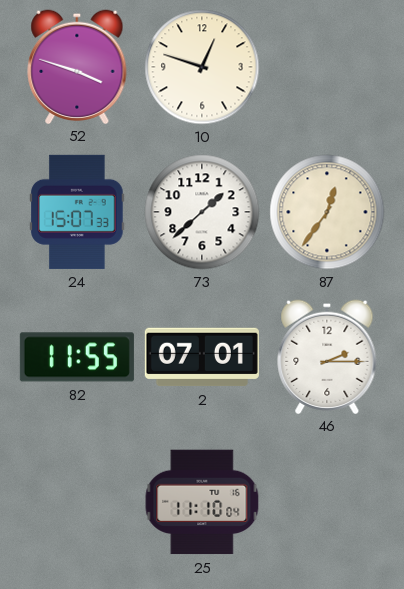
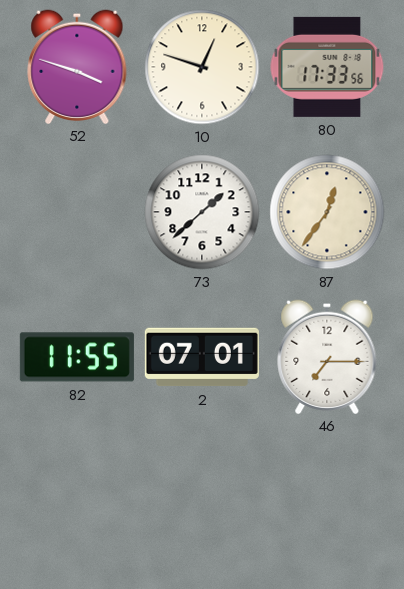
80: none -> 17:33
24: 15:07 -> none
46: 2:15 -> 7:15
25: 11:10 -> none
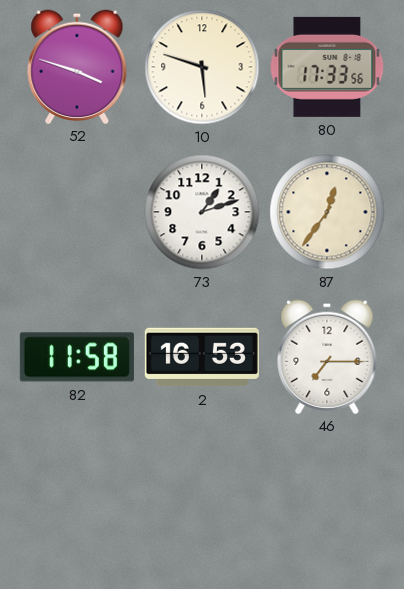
10: 12:48 -> 5:48
73: 1:38 -> 1:12
82: 11:55 -> 11:58
2: 07:01 -> 16:53
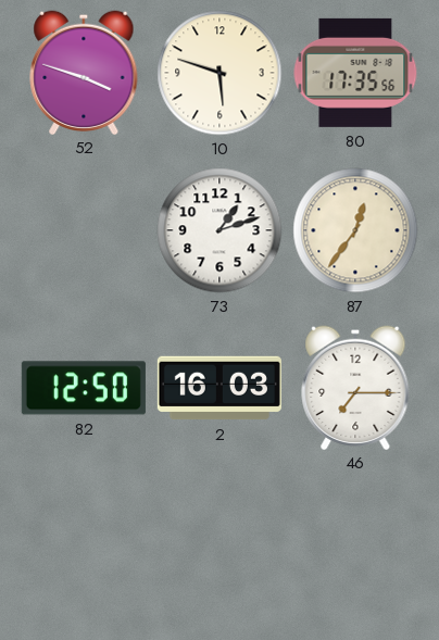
80: 17:33 -> 17:35
82: 11:58 -> 12:50
2: 16:53 -> 16:03
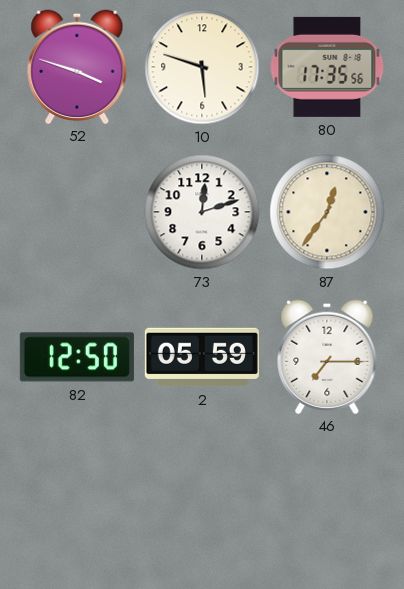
73: 1:12 -> 12:12
2: 16:03 -> 05:59
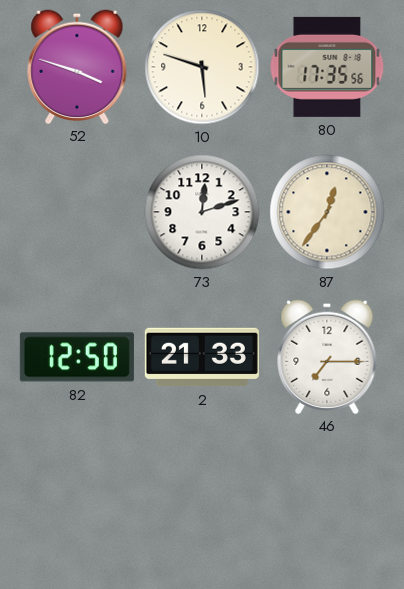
2: 05:59 -> 21:33
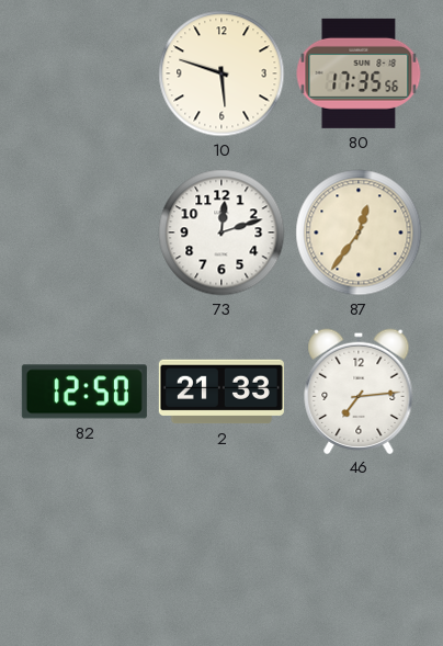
52: 3:48 -> none
46: 7:15 -> 7:14
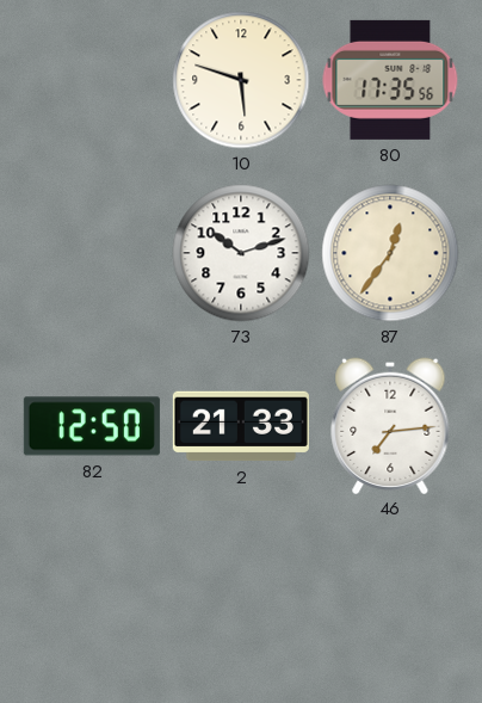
73: 12:12 -> 10:12
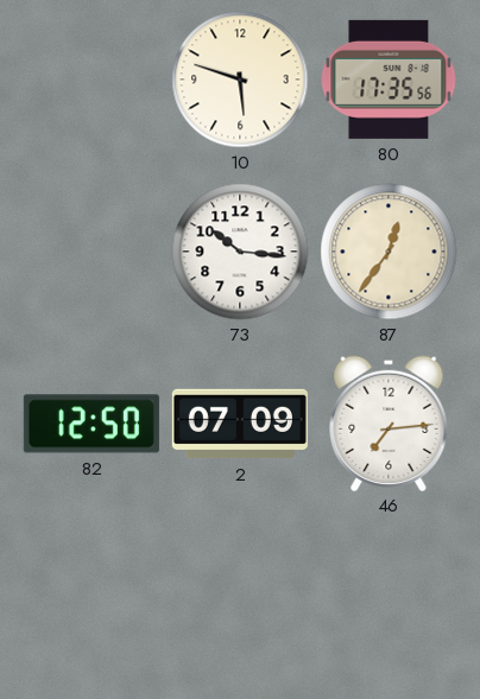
73: 10:12 -> 10:16
2: 21:33 -> 07:09
